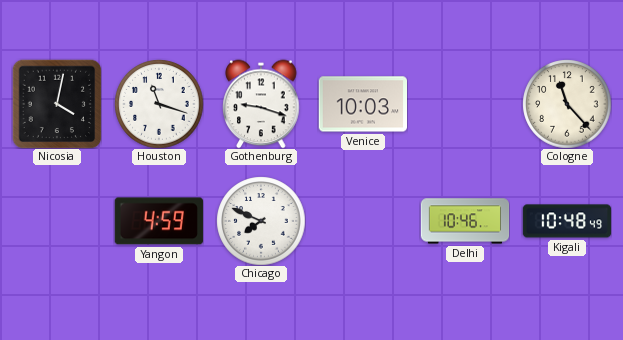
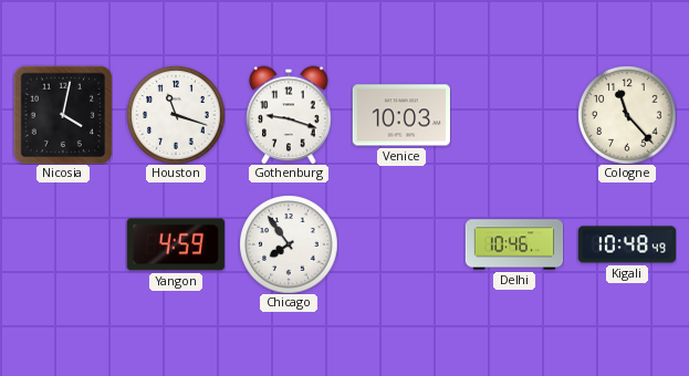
Chicago: 7:49 -> 7:54
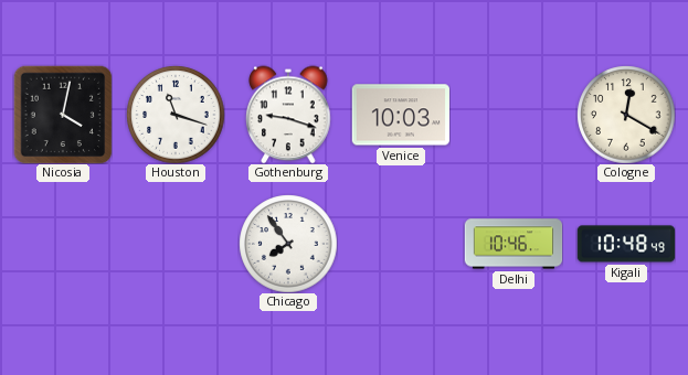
Cologne: 11:23 -> 12:20
Yangon: 4:59 -> none
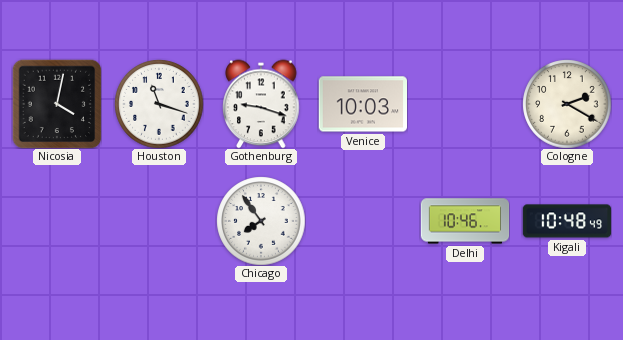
Cologne: 12:20 -> 2:20
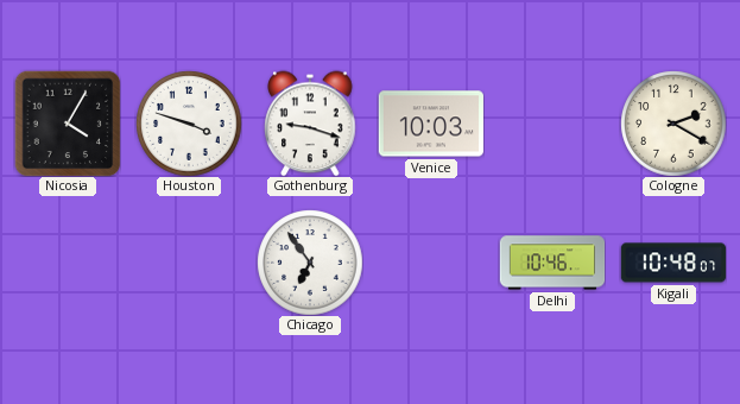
Nicosia: 4:02 -> 4:05
Houston: 11:18 -> 3:48
Chicago: 7:54 -> 6:54
Kigali: 10:48:49 -> 10:48:07
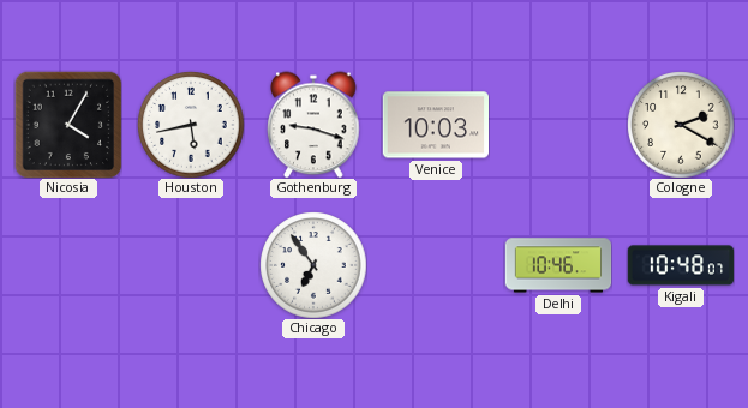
Houston: 3:48 -> 5:43
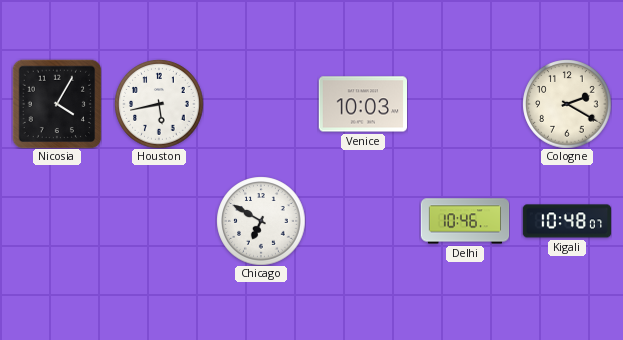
Gothenburg: 9:18 -> none
Chicago: 6:54 -> 6:50
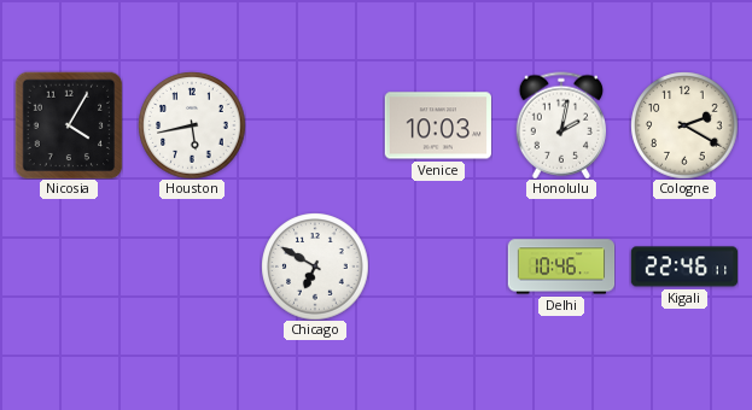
Honolulu: none -> 2:02
Kigali: 10:48 -> 22:46
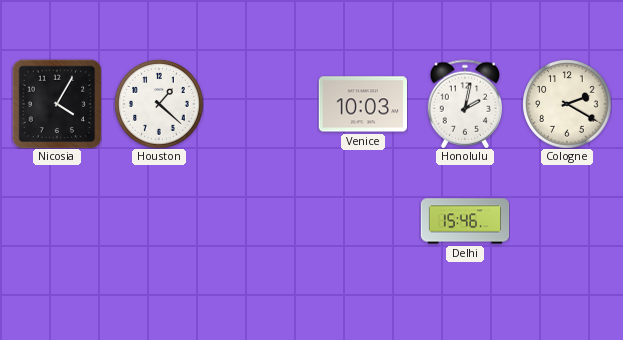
Houston: 5:43 -> 1:22
Chicago: 6:50 -> none
Delhi: 10:46 -> 15:46
Kigali: 22:46 -> none
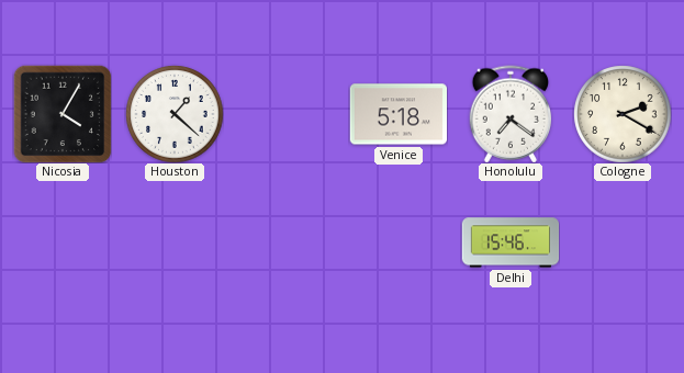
Venice: 10:03 -> 5:18
Honolulu: 2:02 -> 7:21
